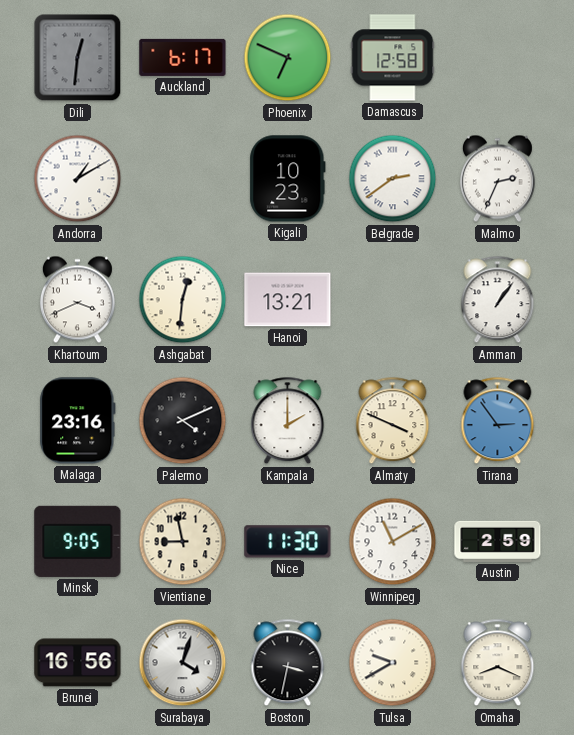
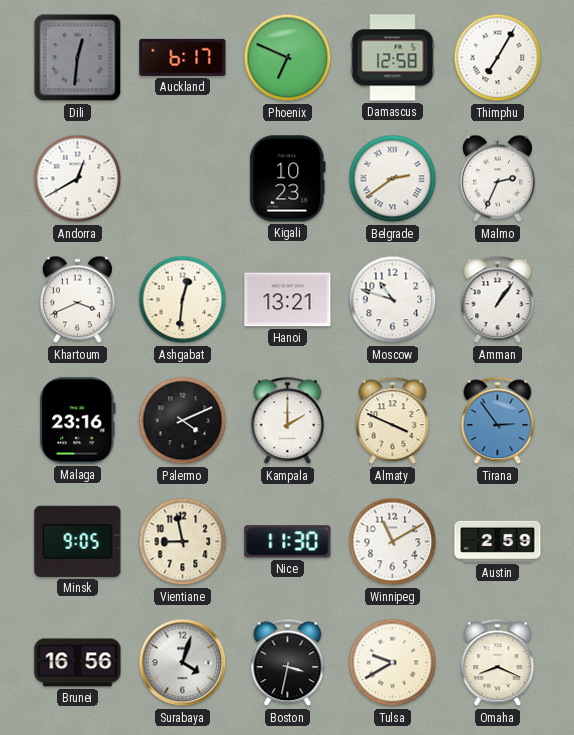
Thimphu: none -> 7:05
Andorra: 1:10 -> 12:40
Moscow: none -> 10:48
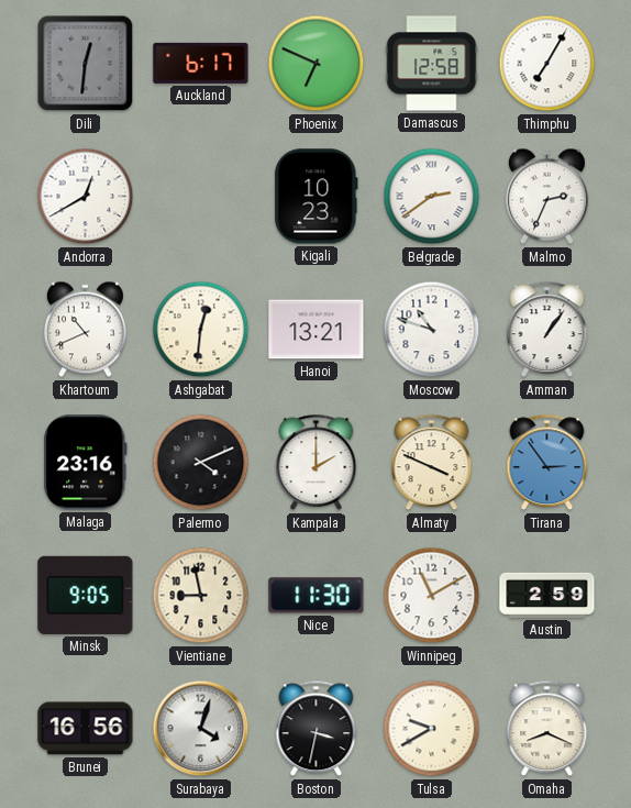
Khartoum: 3:41 -> 10:41
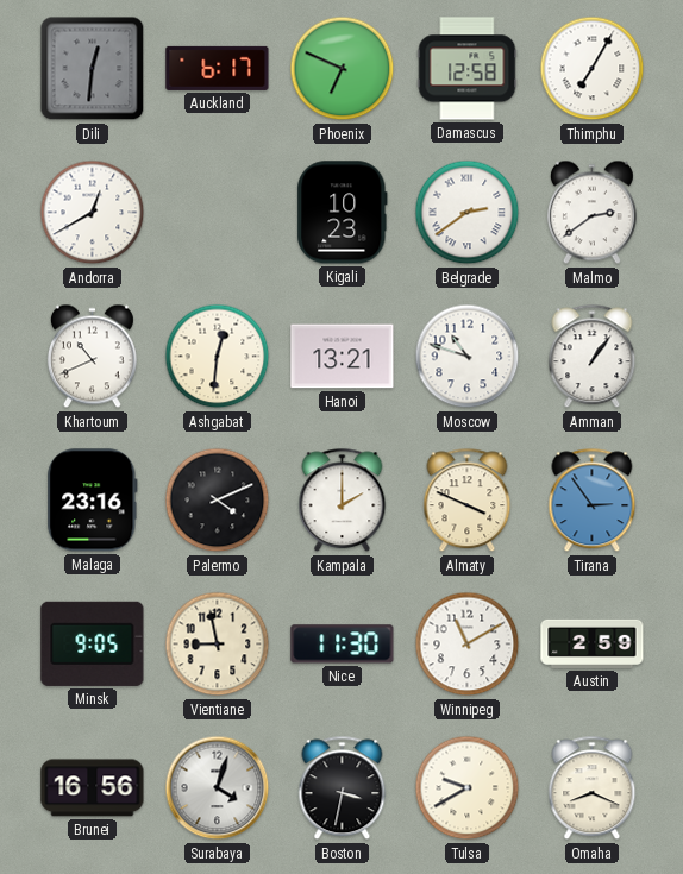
Malmo: 2:34 -> 2:39
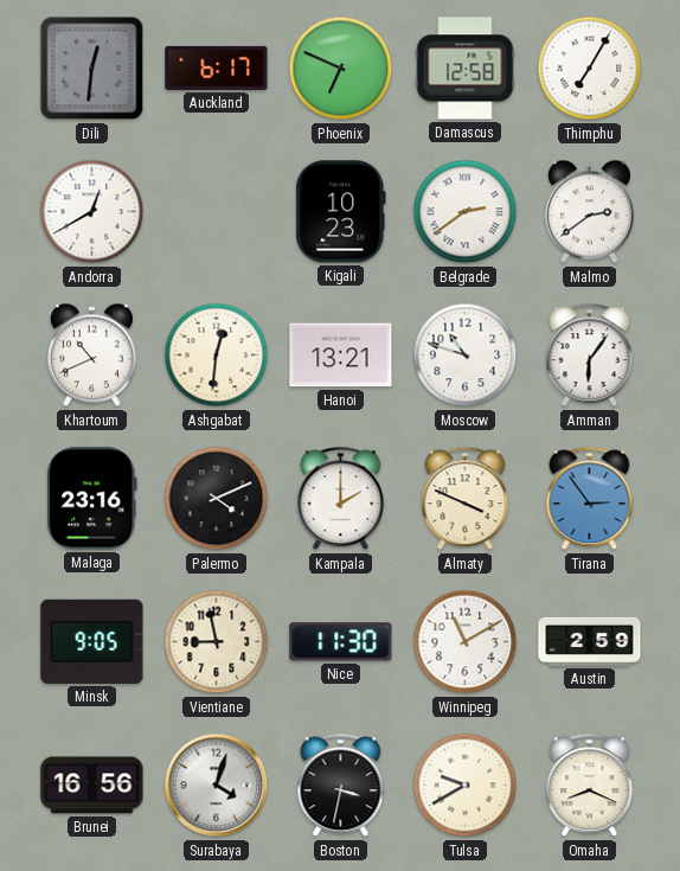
Amman: 1:06 -> 6:06
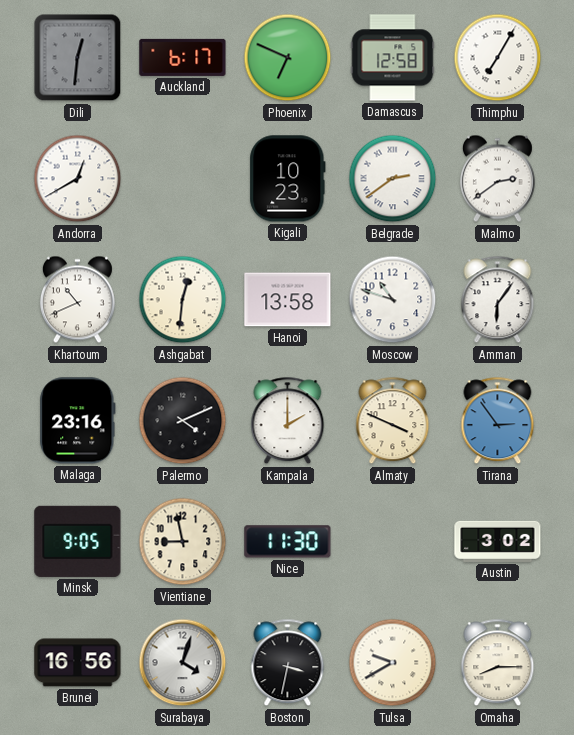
Hanoi: 13:21 -> 13:58
Winnipeg: 11:10 -> none
Austin: 2:59 -> 3:02
Omaha: 8:19 -> 8:15
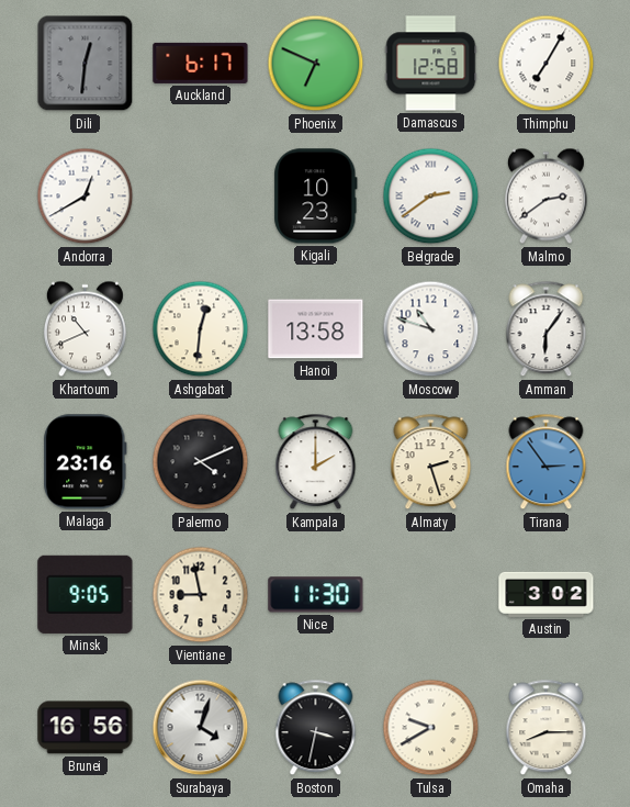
Almaty: 3:49 -> 2:27
